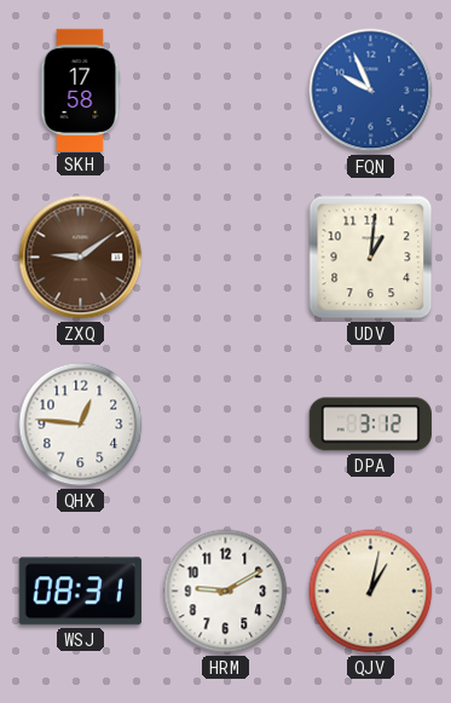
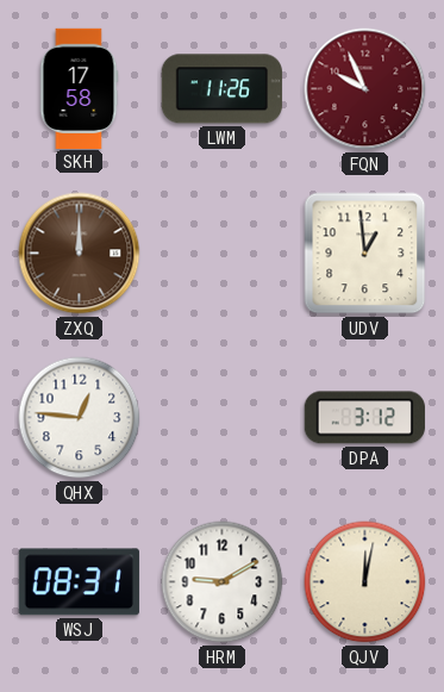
LWM: none -> 11:26
FQN dial: blue -> burgundy
ZXQ: 9:09 -> 12:00
UDV: 1:01 -> 12:59
QJV: 1:02 -> 12:02
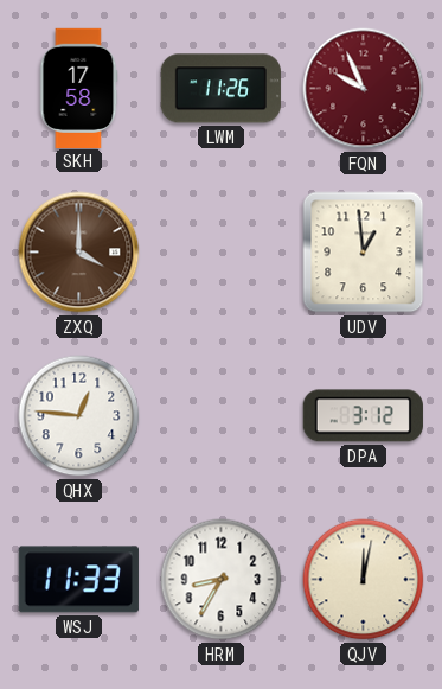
ZXQ: 12:00 -> 4:00
WSJ: 08:31 -> 11:33
HRM: 9:10 -> 8:35
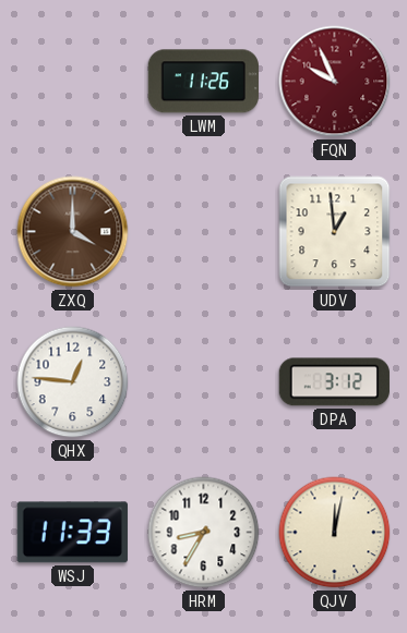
SKH: 17:58 -> none
